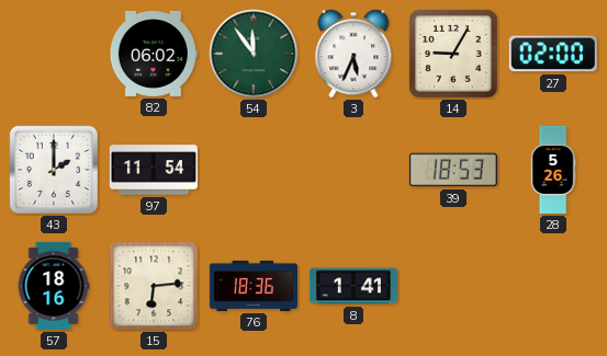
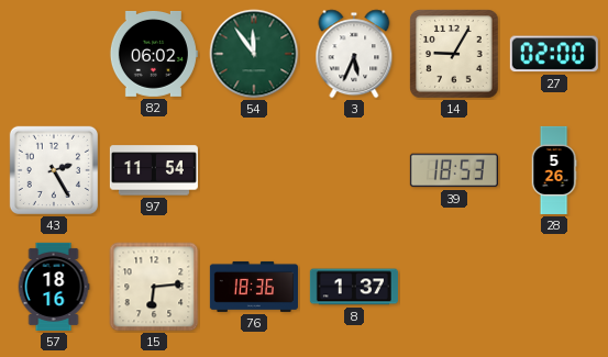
43: 2:00 -> 2:25
8: 1:41 -> 1:37
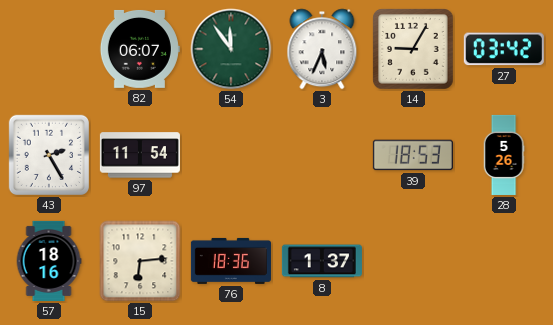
82: 06:02 -> 06:07
27: 02:00 -> 03:42
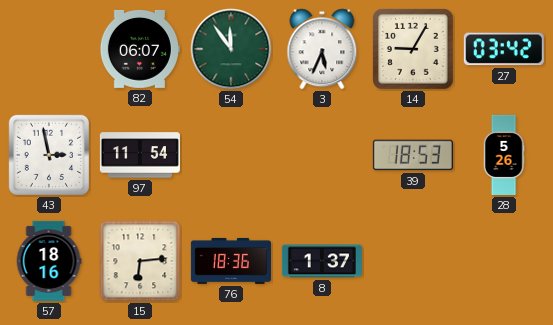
43: 2:25 -> 2:58
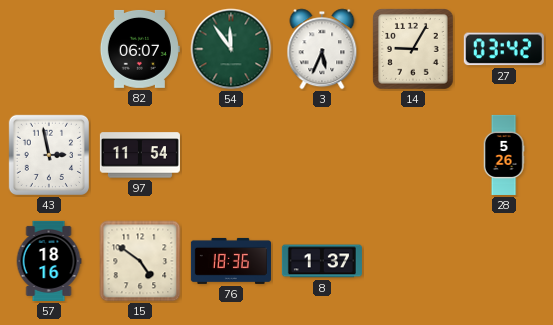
39: 18:53 -> none
15: 6:14 -> 4:51
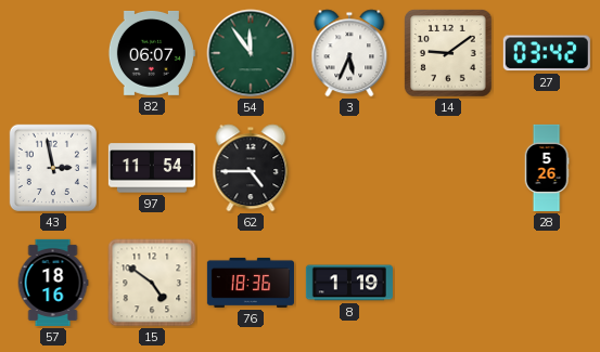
14: 9:05 -> 9:09
62: none -> 4:45
8: 1:37 -> 1:19
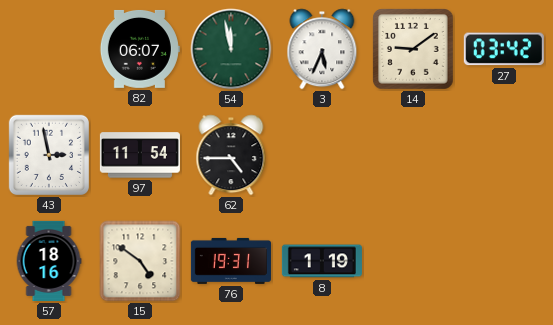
54: 11:54 -> 11:58
28: 5:26 -> none
76: 18:36 -> 19:31
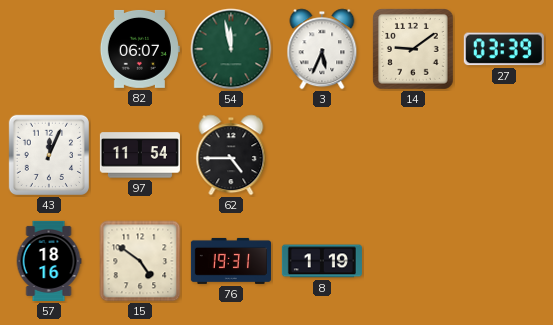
27: 03:42 -> 03:39
43: 2:58 -> 12:04
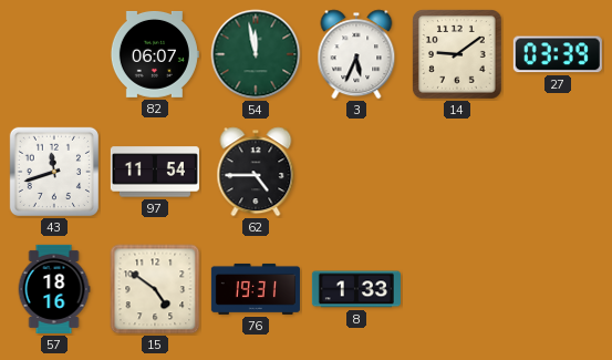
43: 12:04 -> 11:42
8: 1:19 -> 1:33
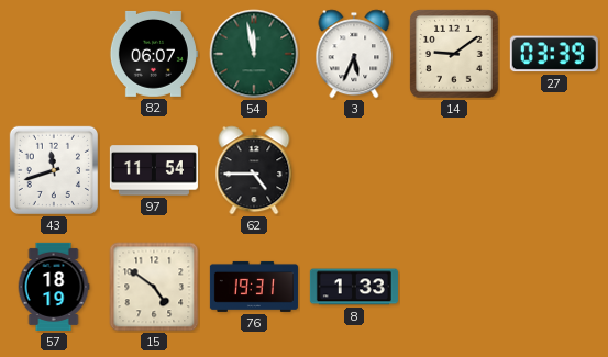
57: 18:16 -> 18:19
